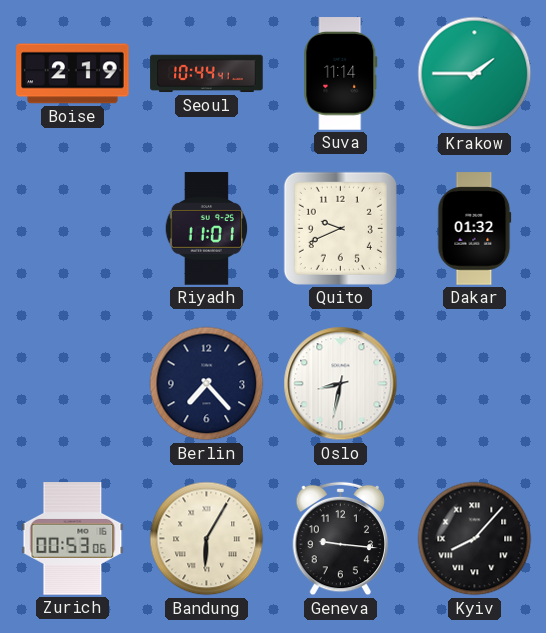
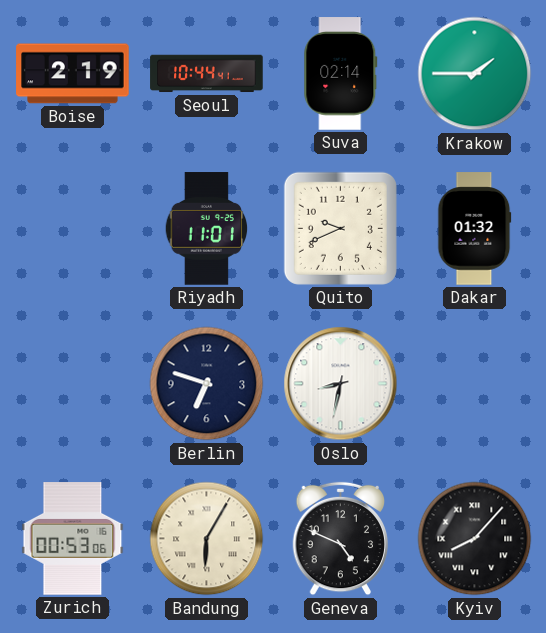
Suva: 11:14 -> 02:14
Berlin: 7:23 -> 6:48
Geneva: 9:16 -> 4:49
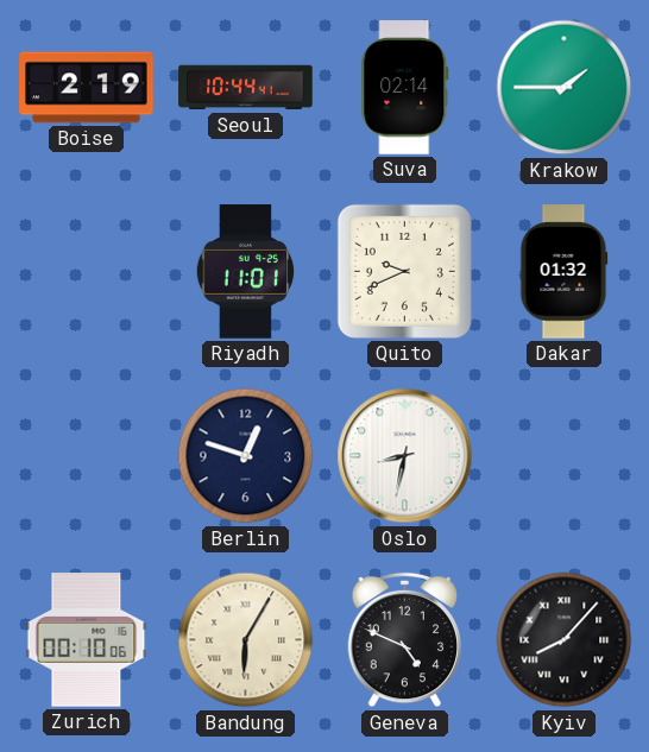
Berlin: 6:48 -> 12:48
Zurich: 00:53 -> 00:10
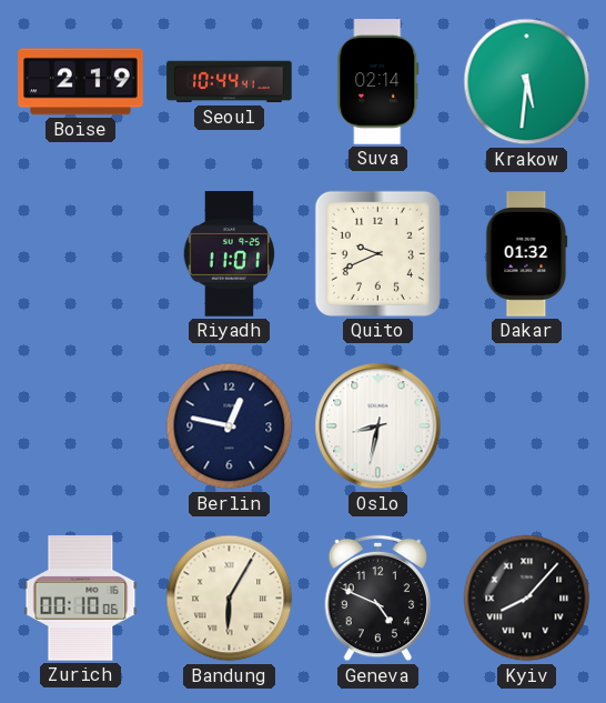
Krakow: 1:45 -> 5:31
Berlin: 12:48 -> 12:47
